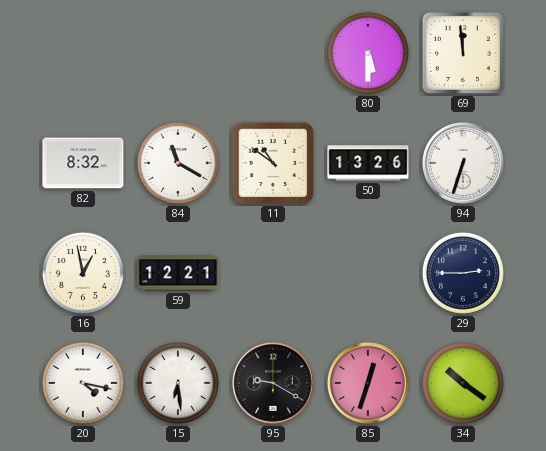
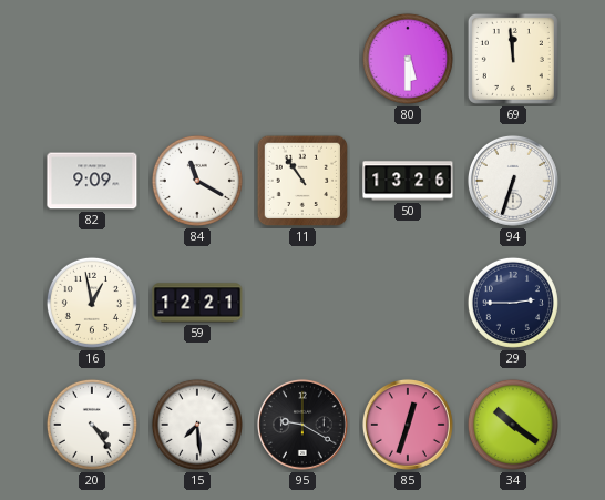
82: 8:32 -> 9:09
11: 10:51 -> 10:54
20: 4:17 -> 4:24
15: 6:29 -> 7:29
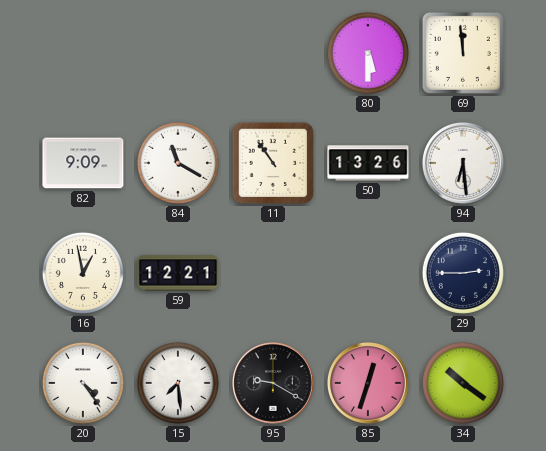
94: 6:33 -> 6:29
